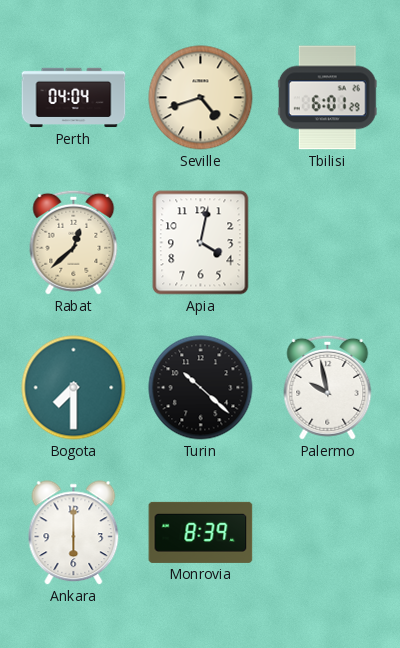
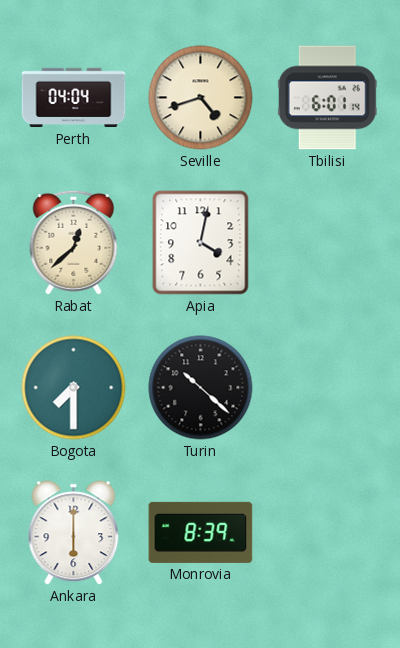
Tbilisi: 6:01:29 -> 6:01:14
Palermo: 9:58 -> none
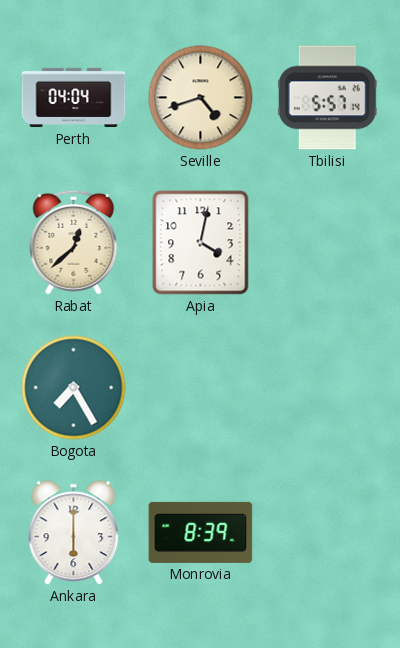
Tbilisi: 6:01 -> 5:57
Bogota: 7:30 -> 7:25
Turin: 10:22 -> none
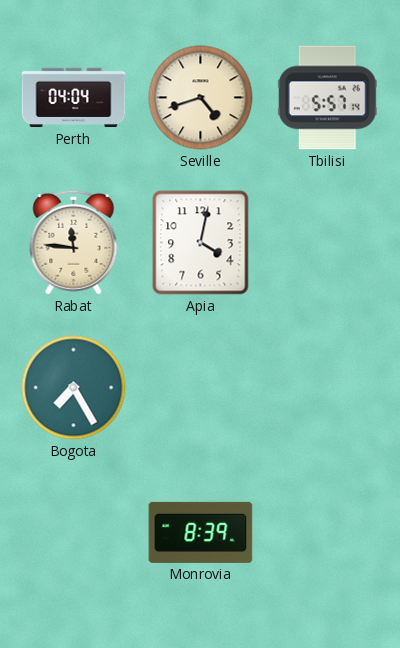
Rabat: 12:38 -> 11:46
Ankara: 6:00 -> none
